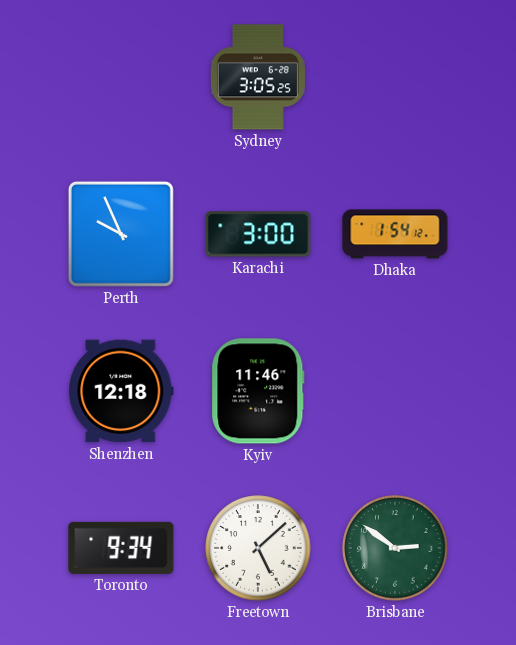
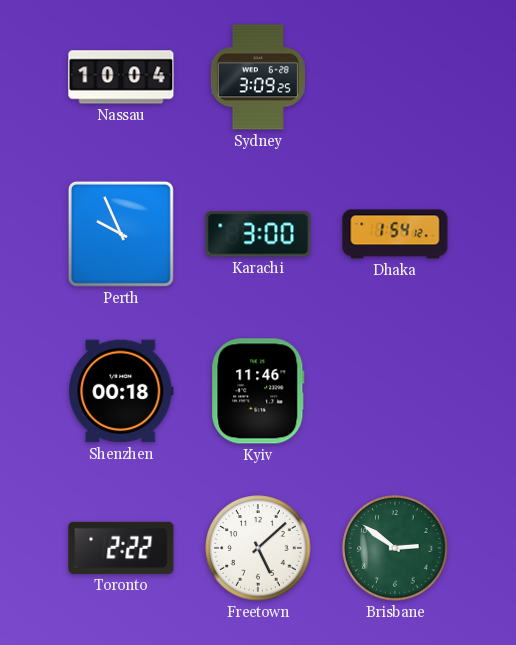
Nassau: none -> 10:04
Sydney: 3:05 -> 3:09
Shenzhen: 12:18 -> 00:18
Toronto: 9:34 -> 2:22
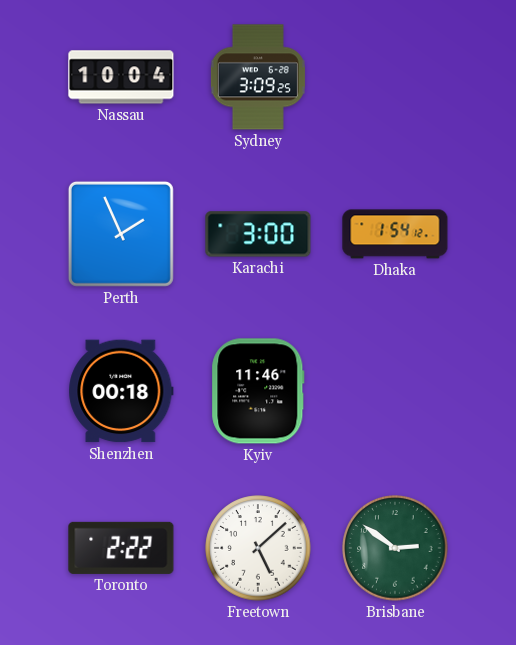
Perth: 9:56 -> 1:56
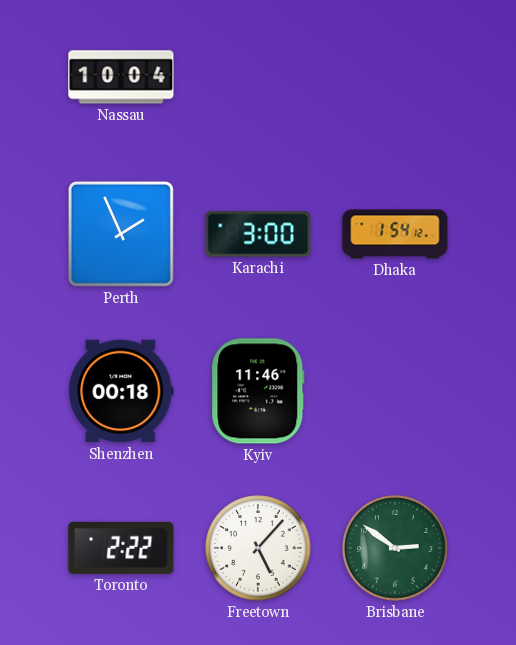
Sydney: 3:09 -> none
Freetown: 5:08 -> 5:07
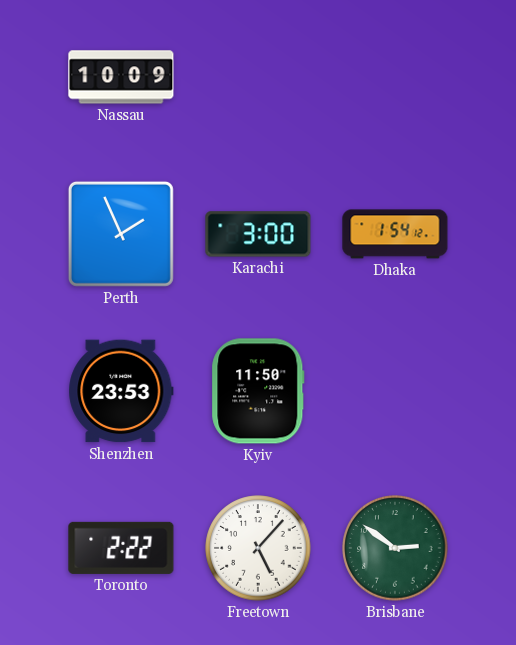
Nassau: 10:04 -> 10:09
Shenzhen: 00:18 -> 23:53
Kyiv: 11:46 -> 11:50
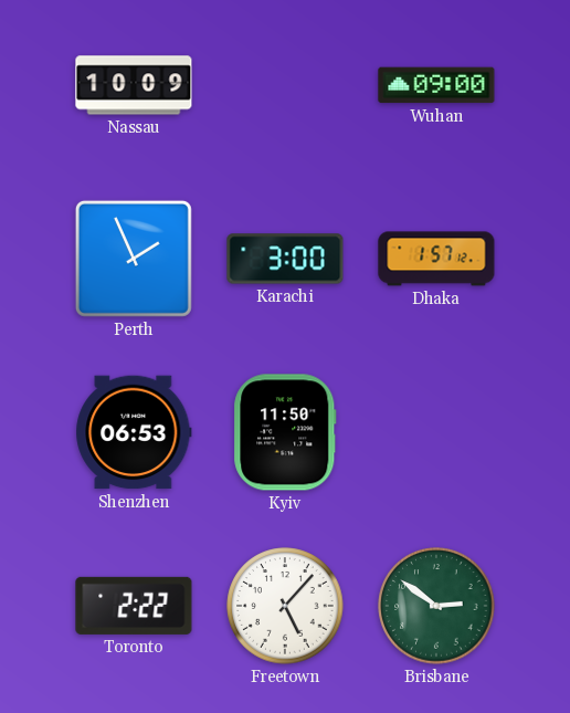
Wuhan: none -> 09:00
Dhaka: 1:54 -> 1:57
Shenzhen: 23:53 -> 06:53
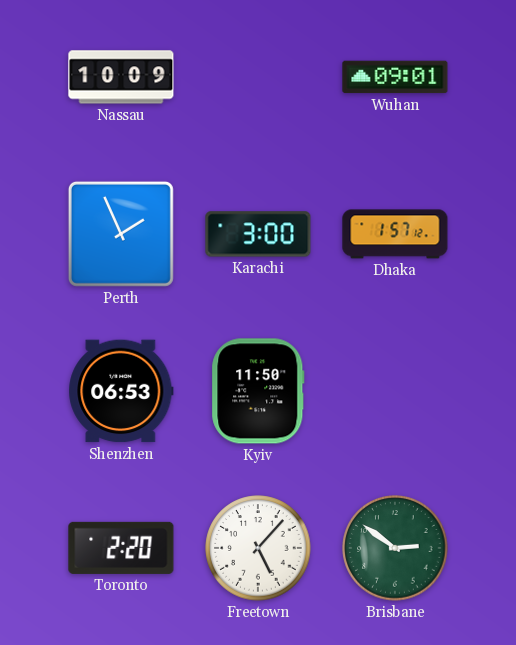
Wuhan: 09:00 -> 09:01
Toronto: 2:22 -> 2:20
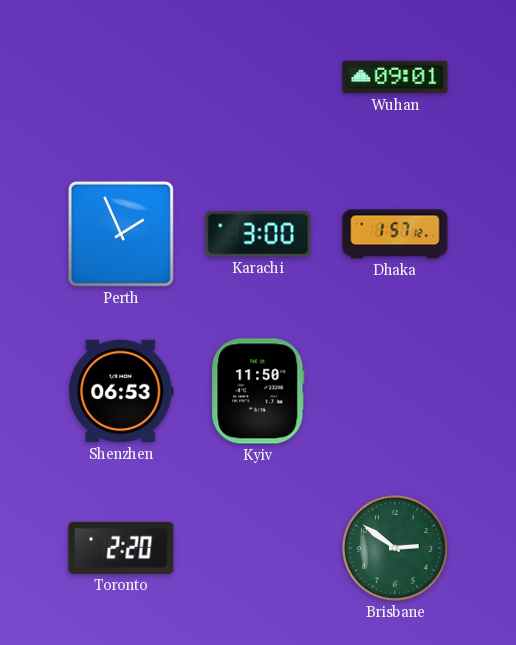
Nassau: 10:09 -> none
Freetown: 5:07 -> none
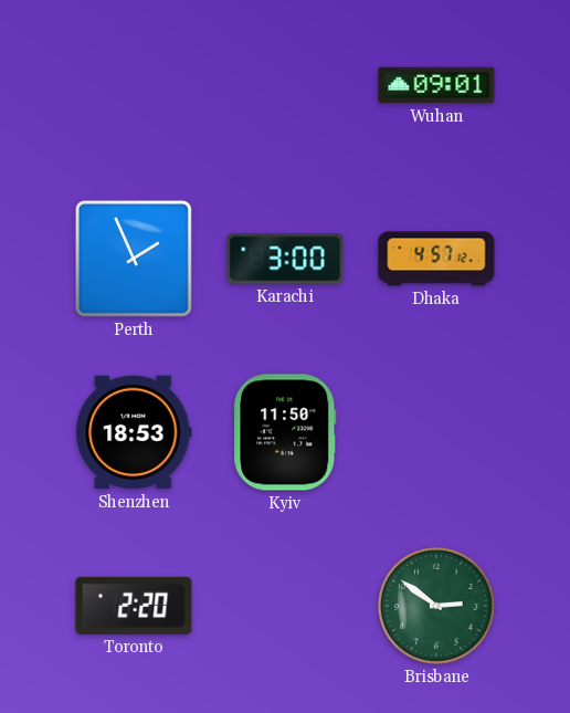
Dhaka: 1:57 -> 4:57
Shenzhen: 06:53 -> 18:53
